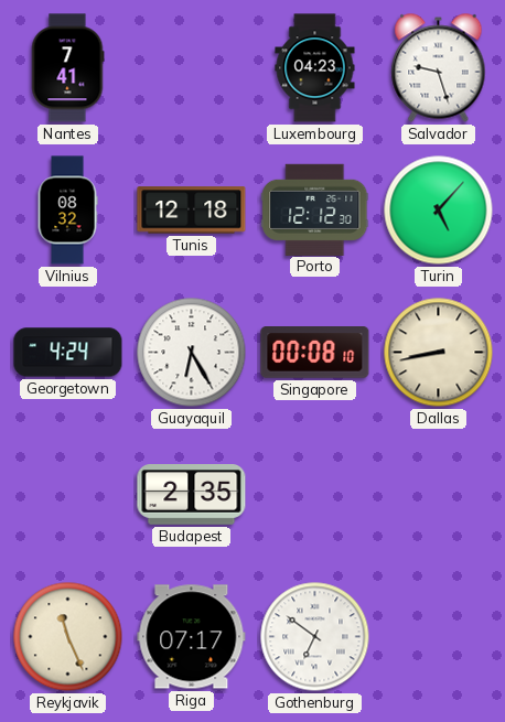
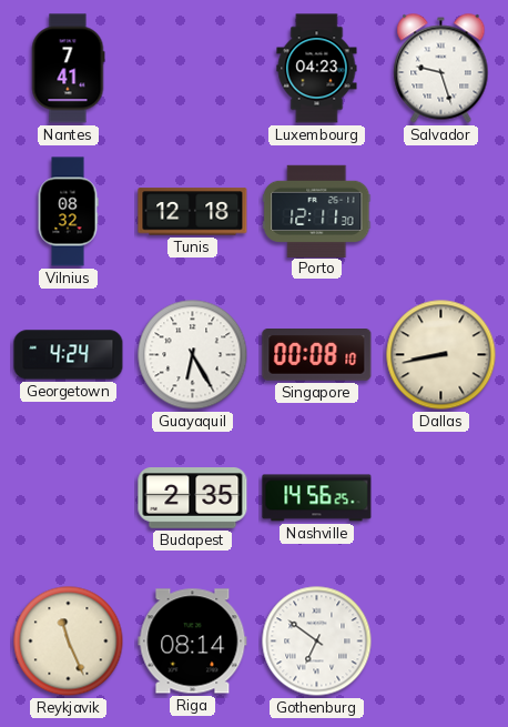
Porto: 12:12 -> 12:11
Turin: 5:07 -> none
Nashville: none -> 14:56
Riga: 07:17 -> 08:14
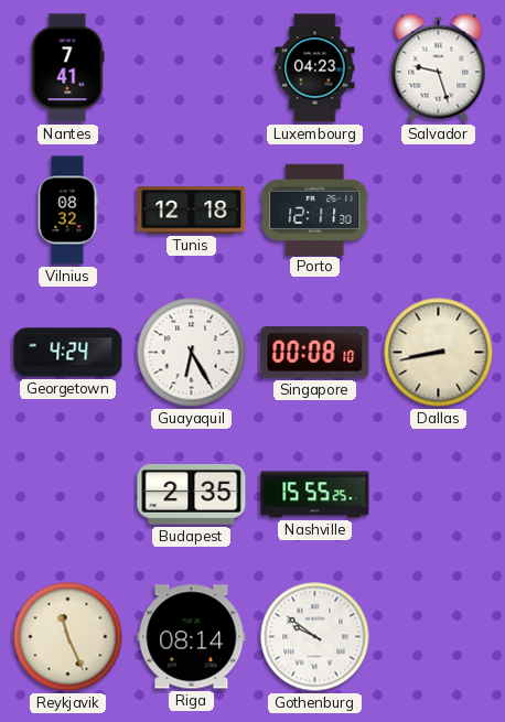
Nashville: 14:56 -> 15:55
Gothenburg: 6:51 -> 9:51
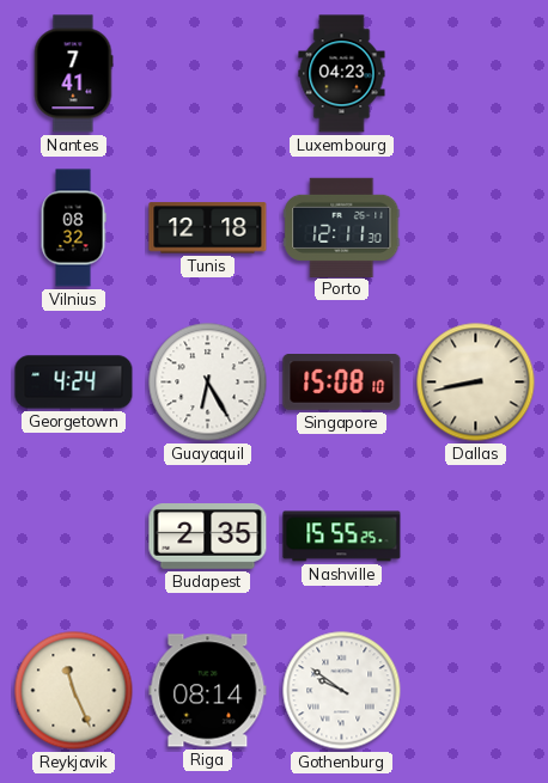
Salvador: 9:27 -> none
Singapore: 00:08 -> 15:08
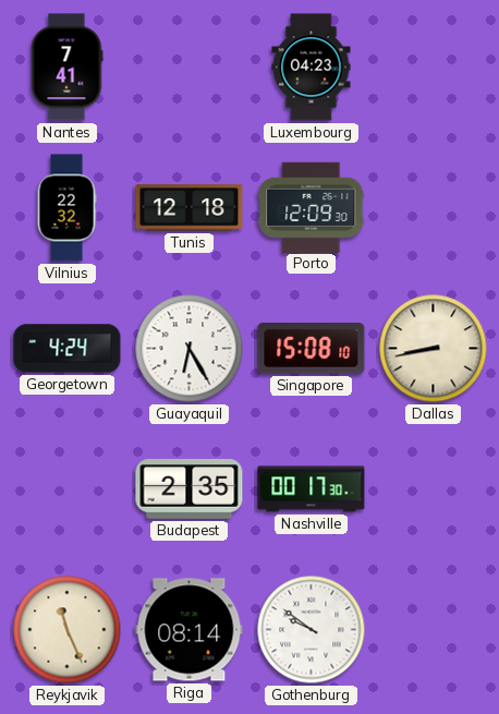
Vilnius: 08:32 -> 22:32
Porto: 12:11 -> 12:09
Nashville: 15:55 -> 00:17
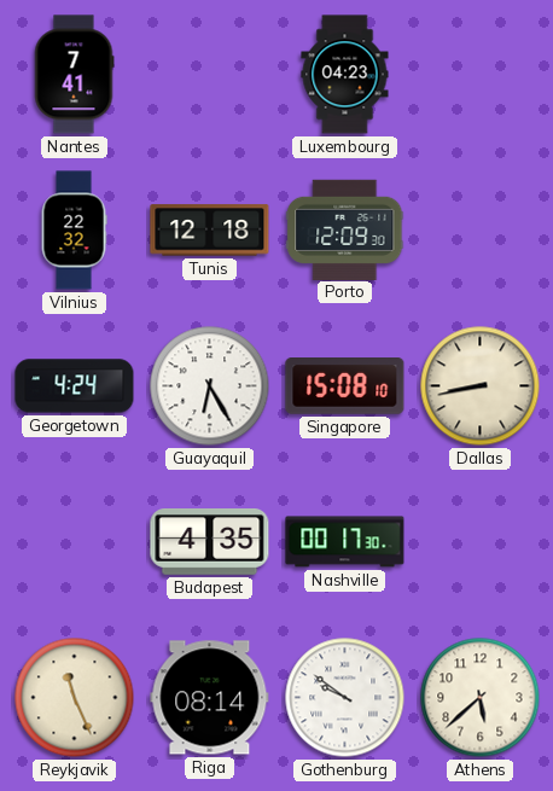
Budapest: 2:35 -> 4:35
Athens: none -> 5:38
